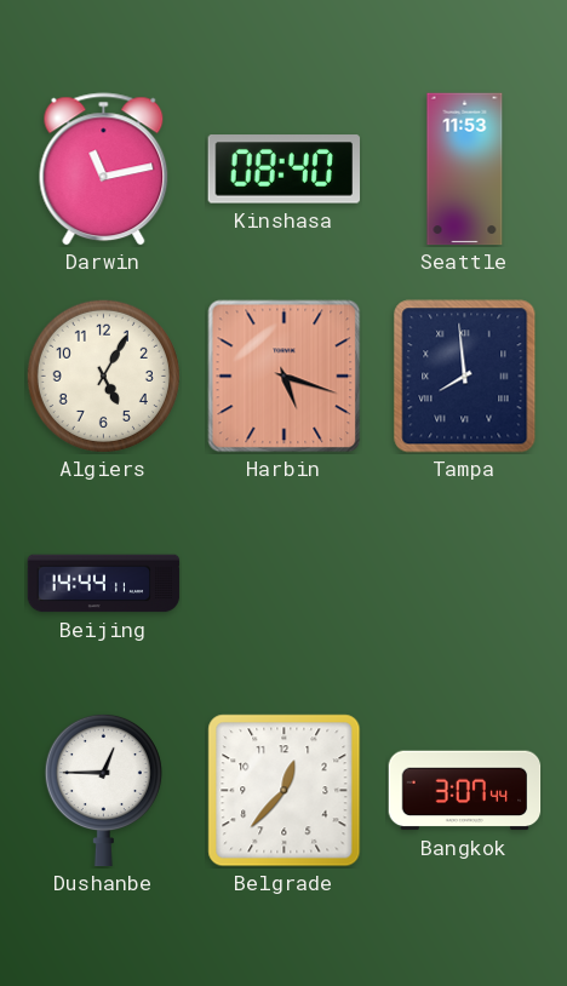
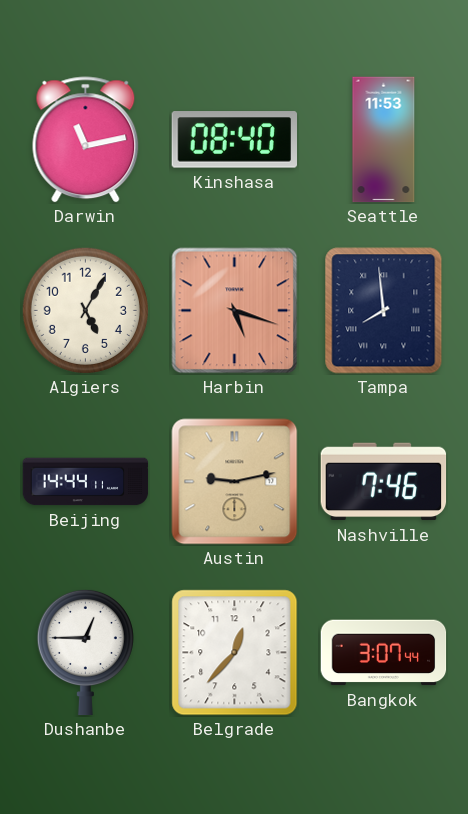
Austin: none -> 9:13
Nashville: none -> 7:46
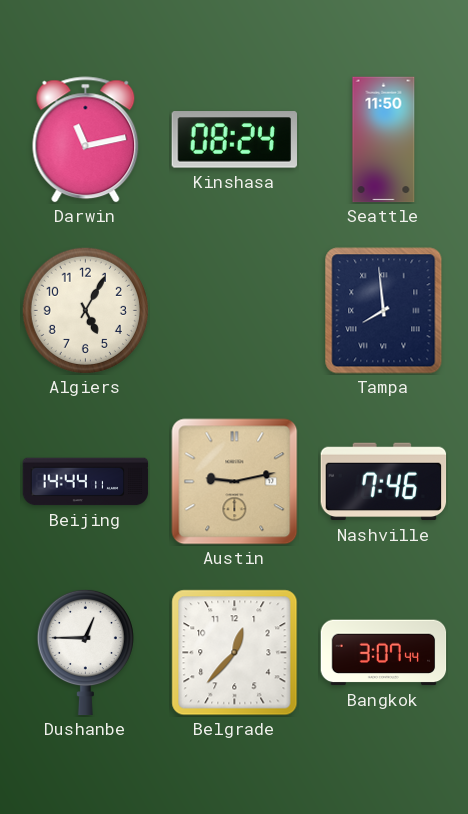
Kinshasa: 08:40 -> 08:24
Seattle: 11:53 -> 11:50
Harbin: 5:18 -> none
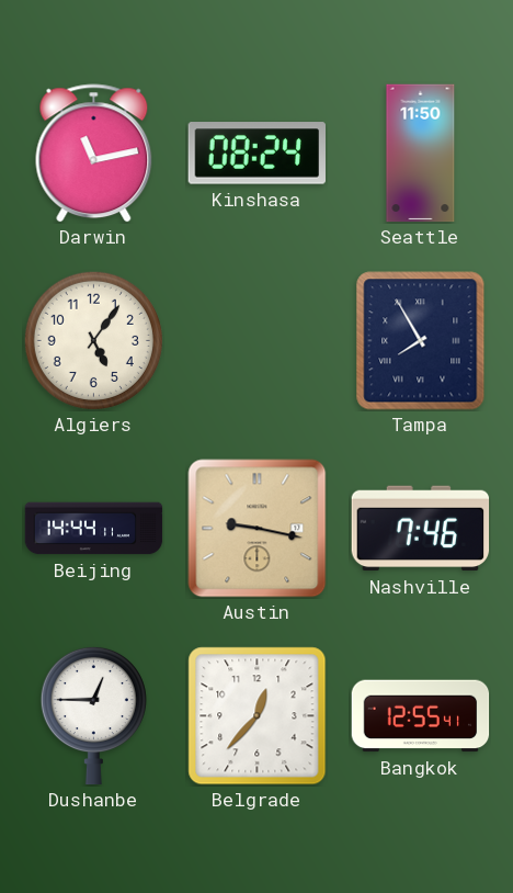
Algiers: 5:05 -> 5:06
Tampa: 7:59 -> 7:55
Austin: 9:13 -> 9:17
Bangkok: 3:07 -> 12:55
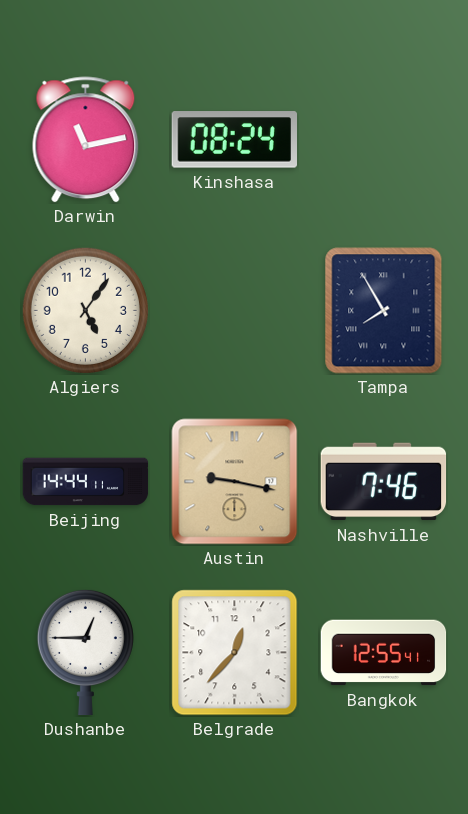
Seattle: 11:50 -> none
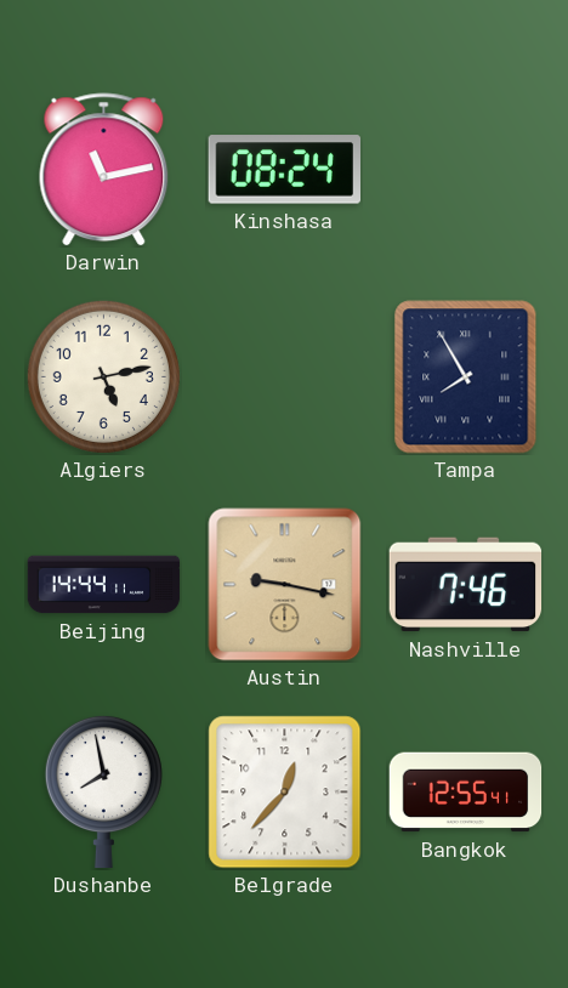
Algiers: 5:06 -> 5:13
Dushanbe: 12:45 -> 7:58
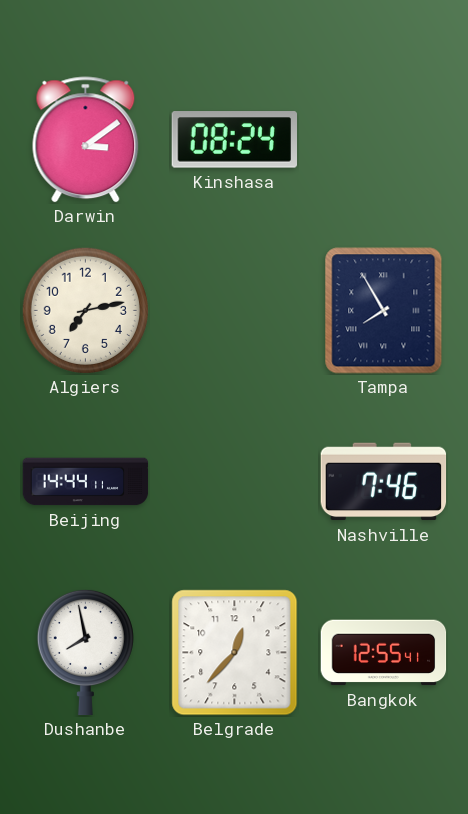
Darwin: 11:13 -> 3:09
Algiers: 5:13 -> 7:13
Austin: 9:17 -> none
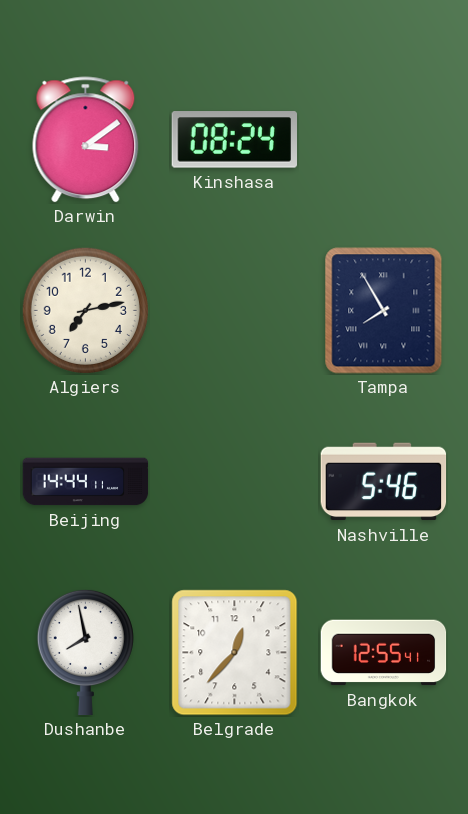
Nashville: 7:46 -> 5:46
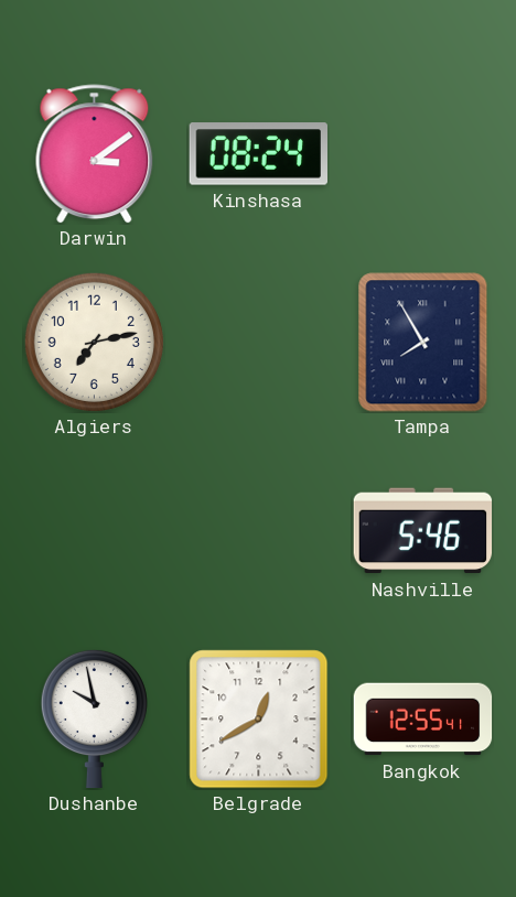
Beijing: 14:44 -> none
Dushanbe: 7:58 -> 9:58
Belgrade: 12:37 -> 12:40
